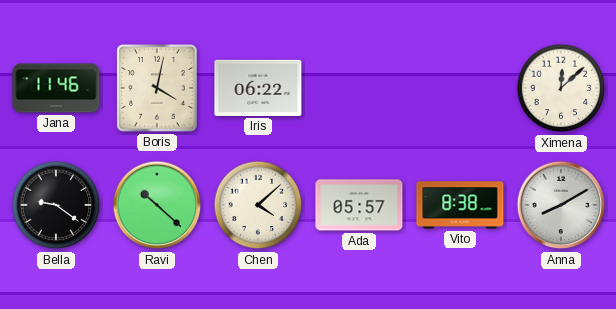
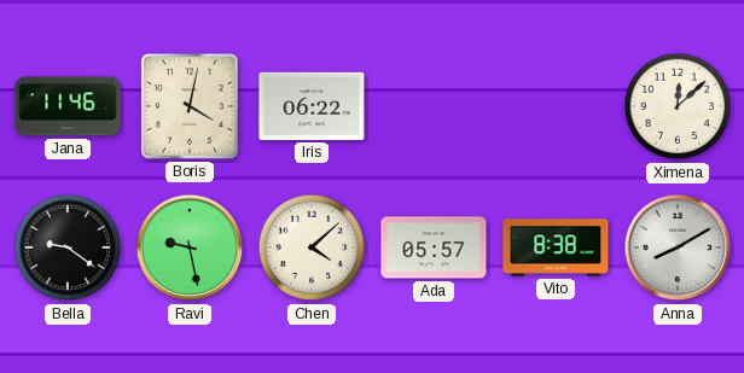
Ravi: 10:22 -> 9:28
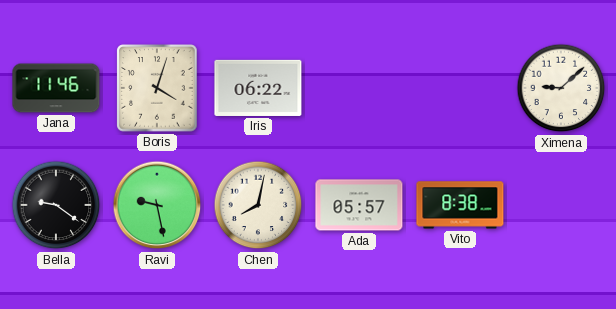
Boris: 4:02 -> 4:03
Ximena: 12:08 -> 9:08
Chen: 4:08 -> 8:02
Anna: 8:10 -> none
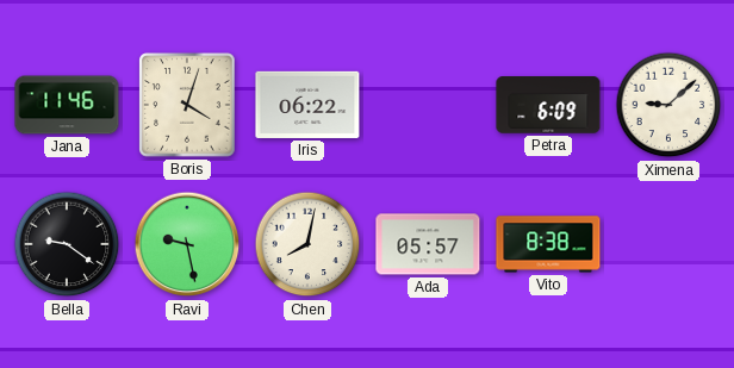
Petra: none -> 6:09
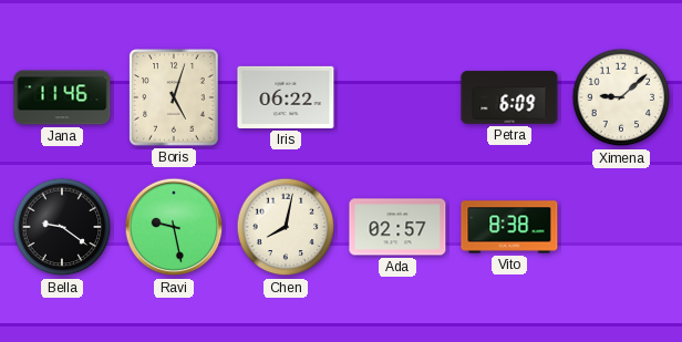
Boris: 4:03 -> 5:03
Ada: 05:57 -> 02:57
